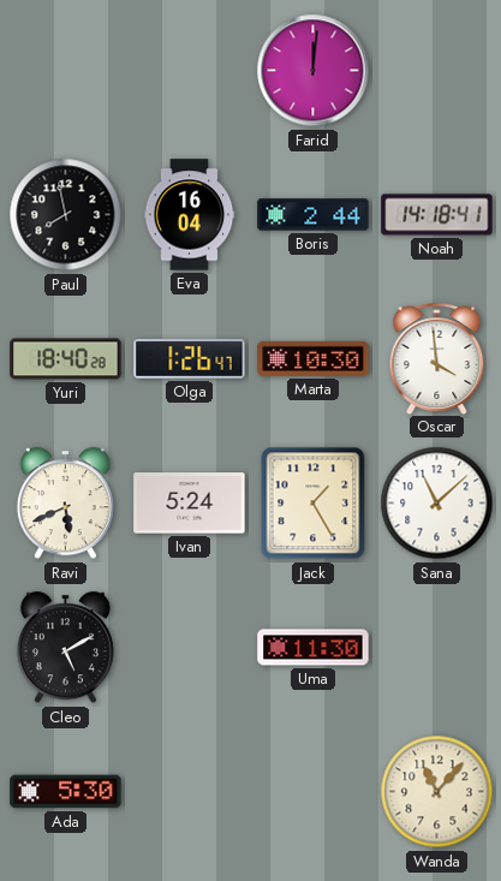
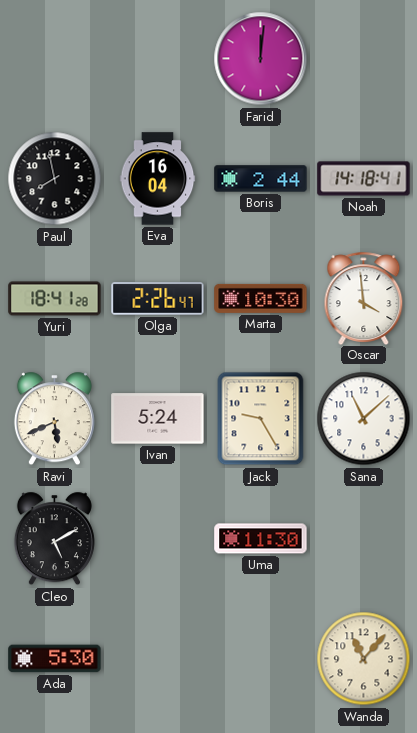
Yuri: 18:40 -> 18:41
Olga: 1:26 -> 2:26
Jack: 1:25 -> 9:25
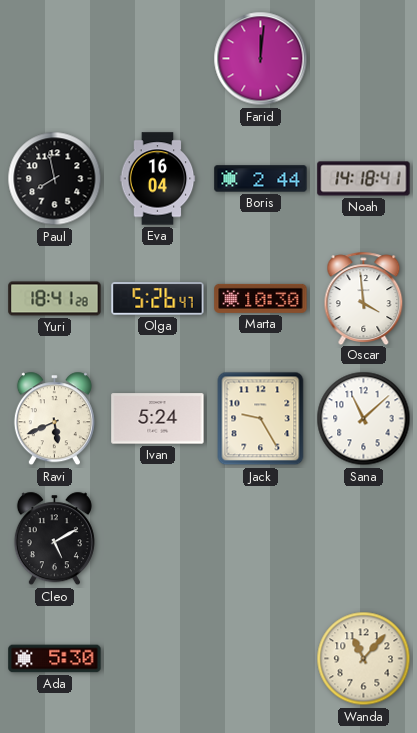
Olga: 2:26 -> 5:26
Uma: 11:30 -> none
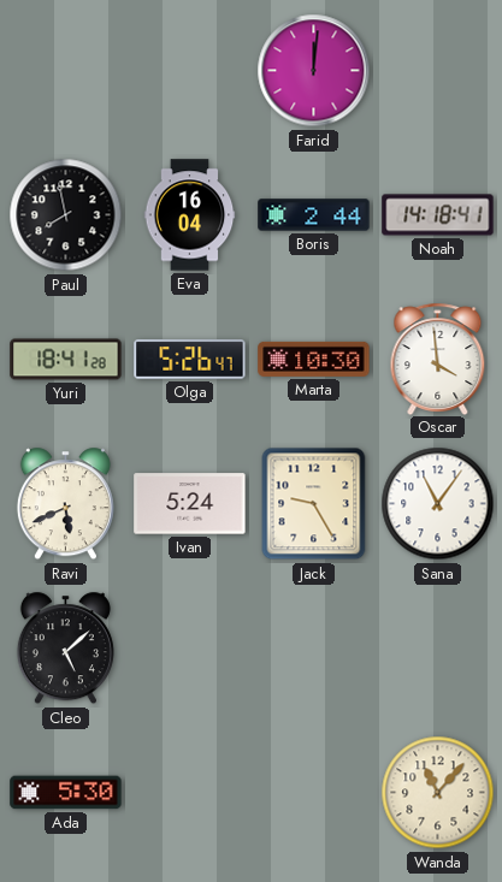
Sana: 11:08 -> 11:06
Cleo: 5:10 -> 5:08
